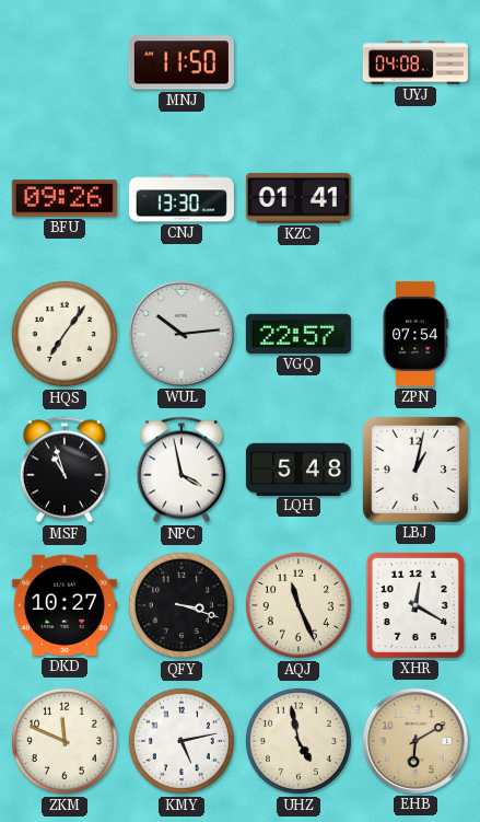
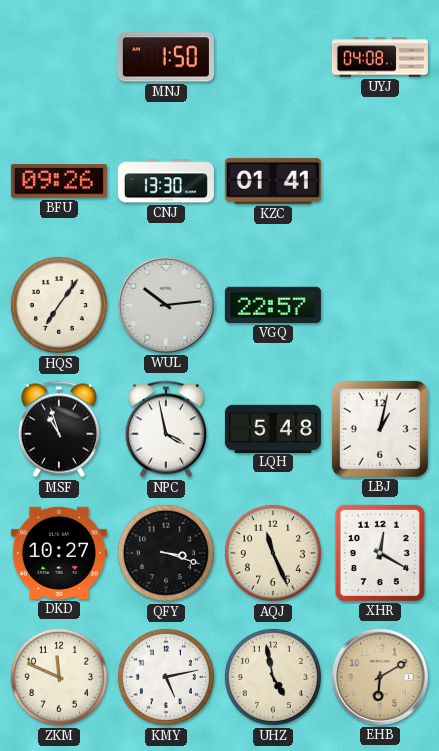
MNJ: 11:50 -> 1:50
ZPN: 07:54 -> none
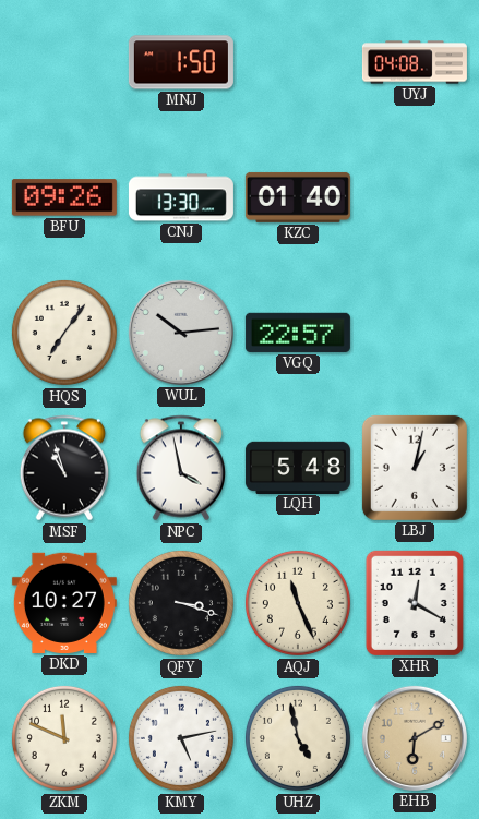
KZC: 01:41 -> 01:40
